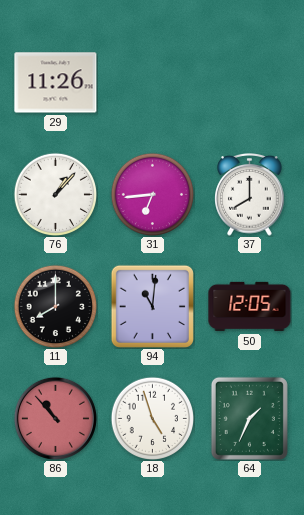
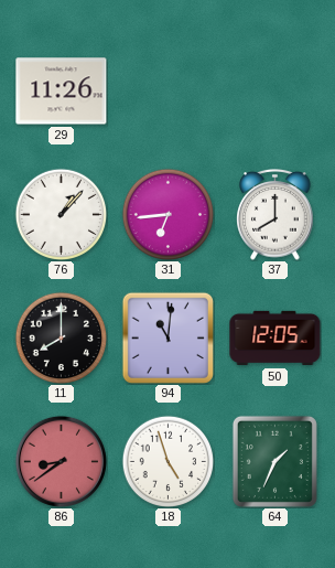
86: 10:53 -> 8:39
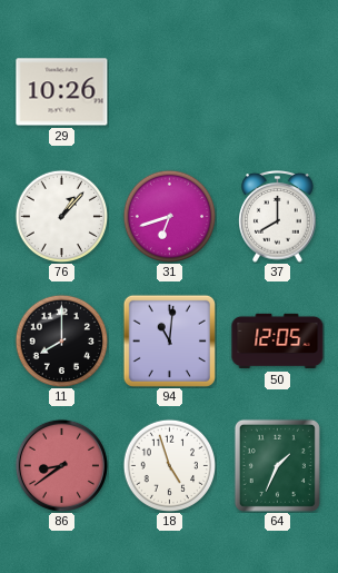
29: 11:26 -> 10:26
31: 6:44 -> 6:42
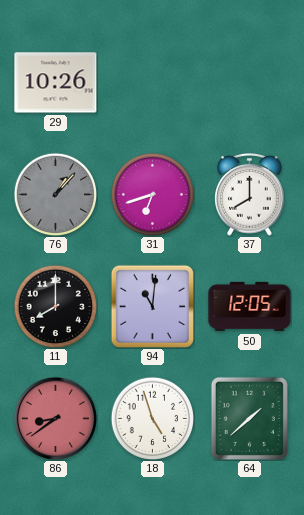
76 dial: white -> grey
64: 1:34 -> 1:38
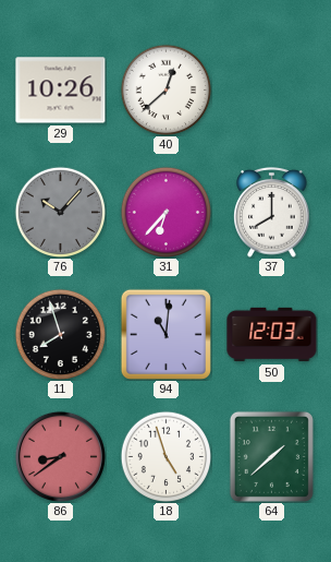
40: none -> 12:38
76: 1:07 -> 10:07
31: 6:42 -> 6:37
11: 8:00 -> 7:57
50: 12:05 -> 12:03
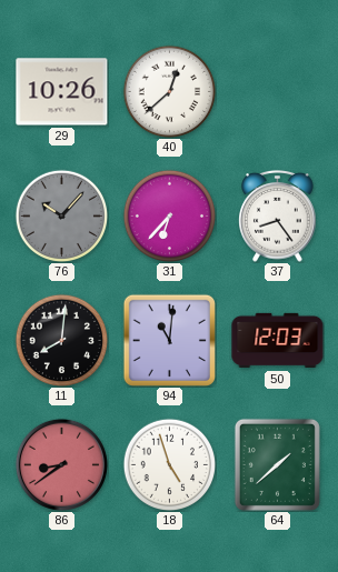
37: 8:00 -> 8:24
11: 7:57 -> 8:01
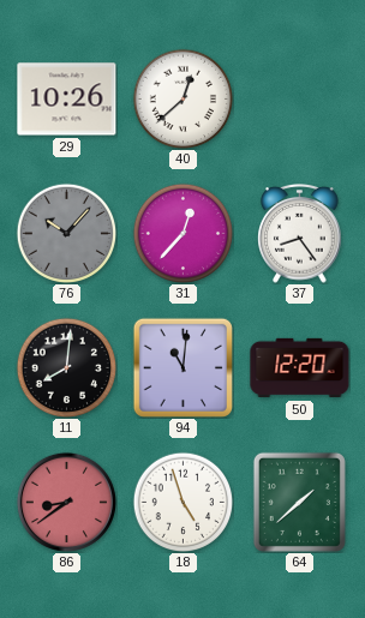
31: 6:37 -> 12:37
50: 12:03 -> 12:20
